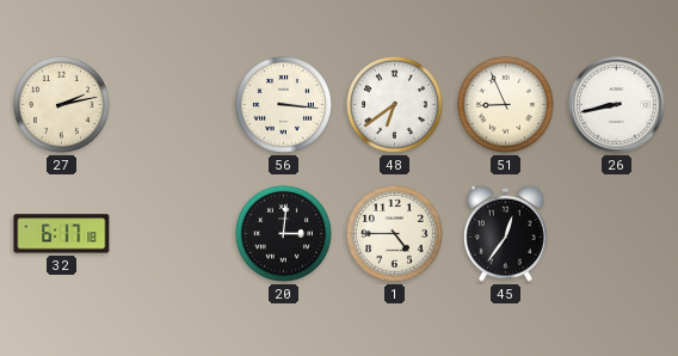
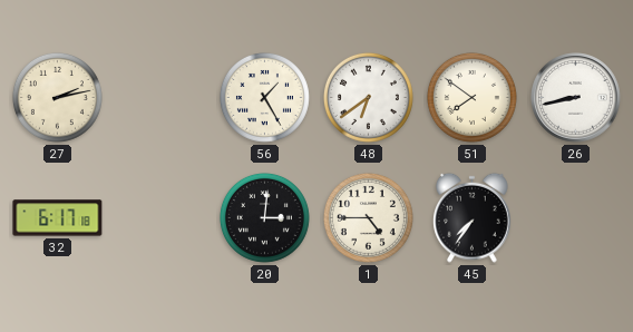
56: 3:16 -> 1:25
51: 8:56 -> 7:51
45: 12:36 -> 7:36
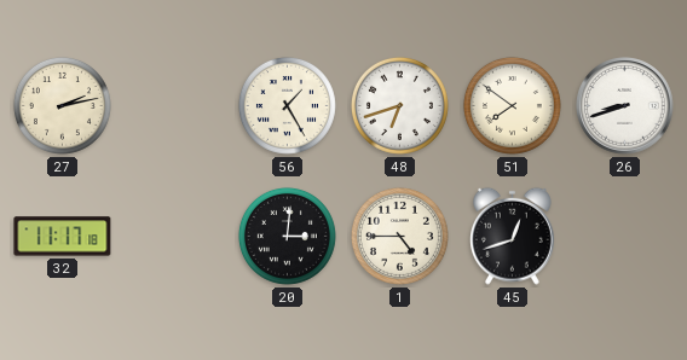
48: 6:39 -> 6:42
26: 8:43 -> 8:42
32: 6:17 -> 11:17
45: 7:36 -> 12:42
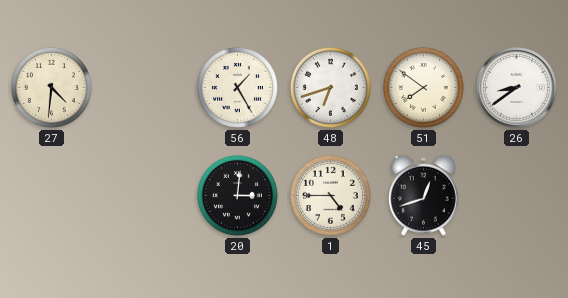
27: 2:13 -> 4:31
26: 8:42 -> 8:39
32: 11:17 -> none
